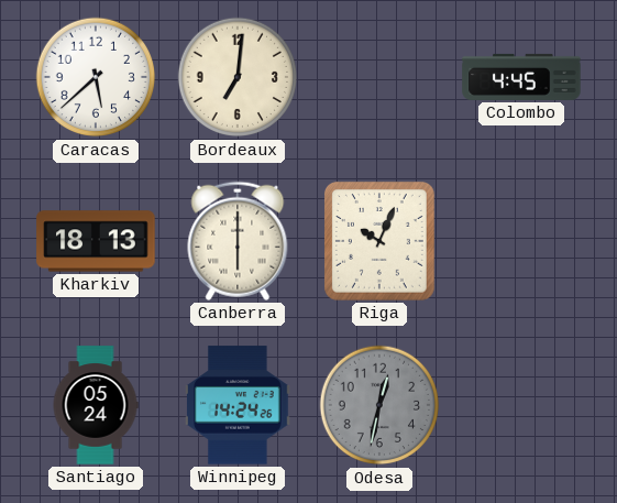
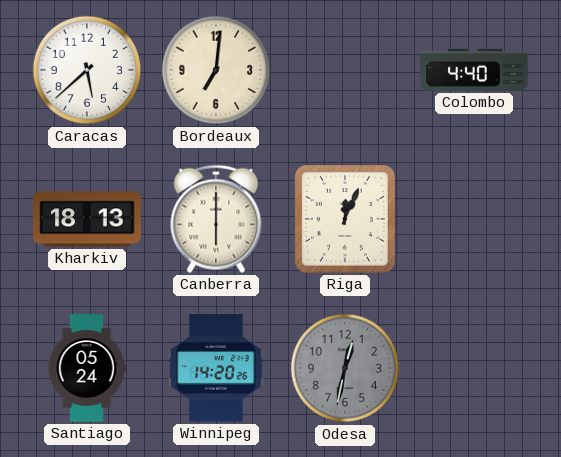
Colombo: 4:45 -> 4:40
Riga: 10:04 -> 12:04
Winnipeg: 14:24 -> 14:20
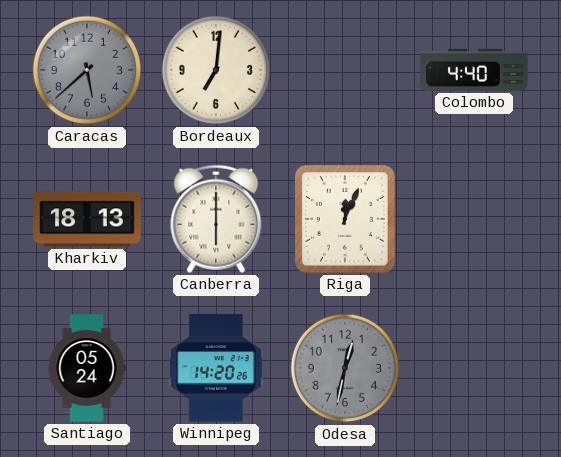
Caracas dial: white -> grey
